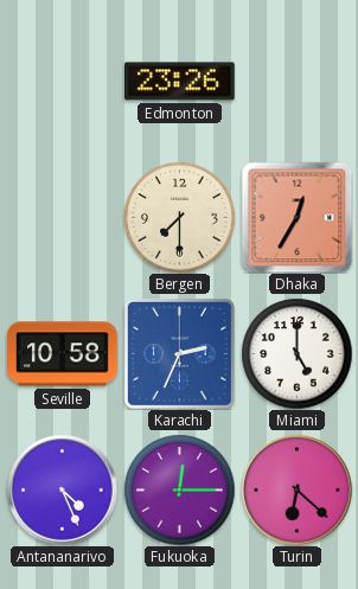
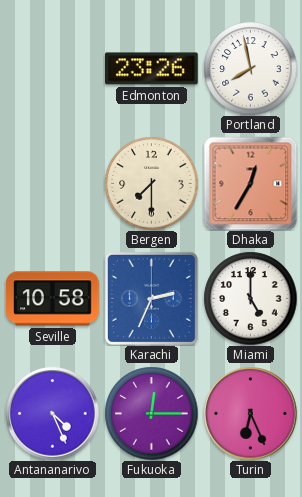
Portland: none -> 7:58
Turin: 6:22 -> 6:26
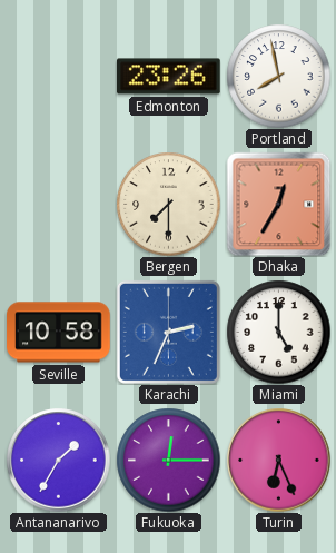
Antananarivo: 4:26 -> 1:35
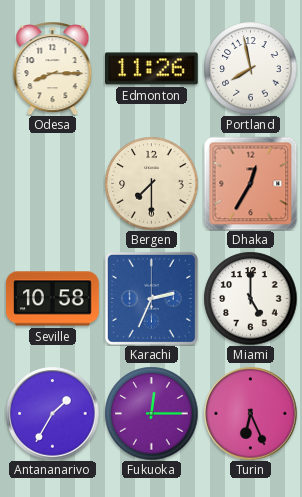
Odesa: none -> 8:15
Edmonton: 23:26 -> 11:26
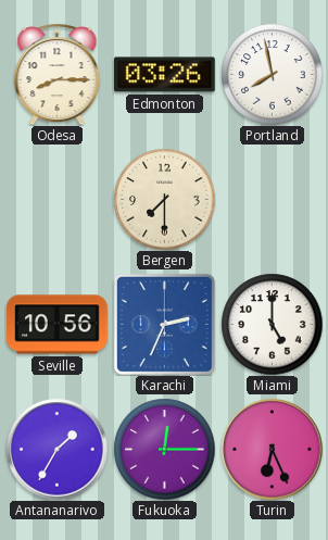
Edmonton: 11:26 -> 03:26
Dhaka: 12:35 -> none
Seville: 10:58 -> 10:56
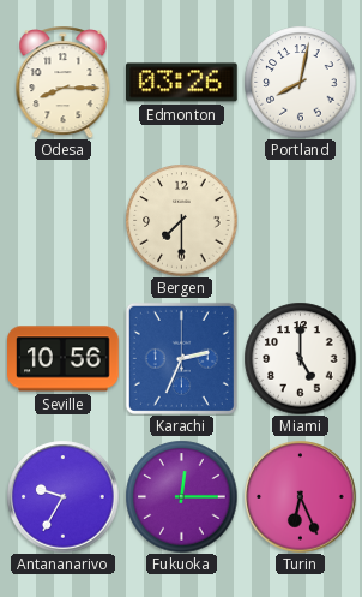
Portland: 7:58 -> 8:02
Antananarivo: 1:35 -> 9:35
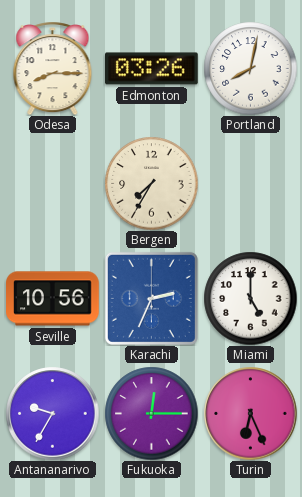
Bergen: 7:30 -> 7:35
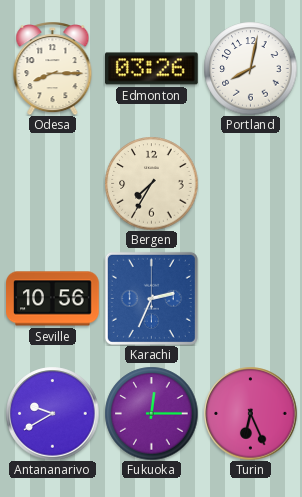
Miami: 5:00 -> none
Antananarivo: 9:35 -> 9:40
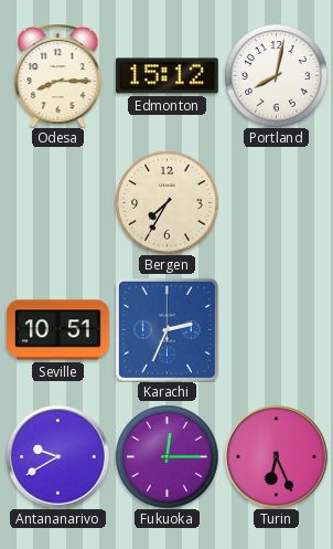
Edmonton: 03:26 -> 15:12
Seville: 10:56 -> 10:51
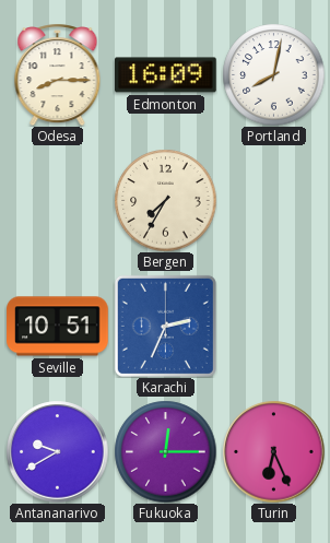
Edmonton: 15:12 -> 16:09
